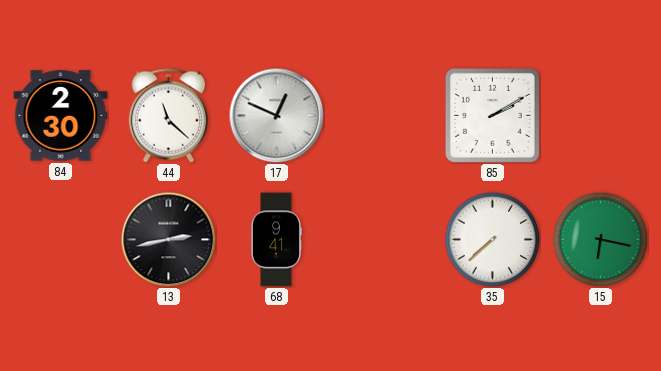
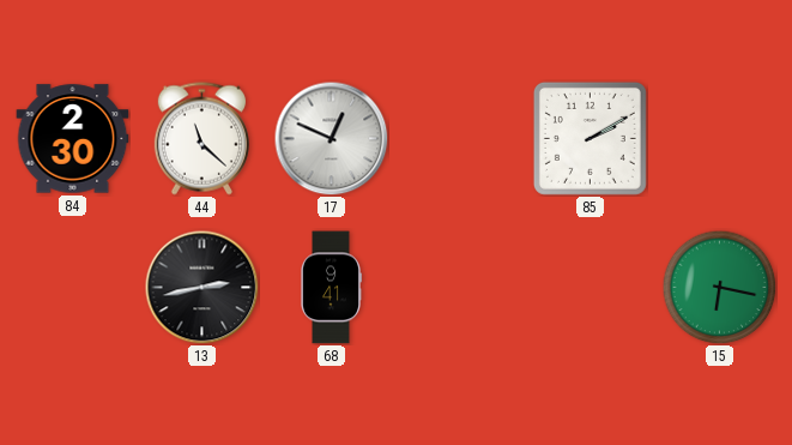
35: 7:38 -> none
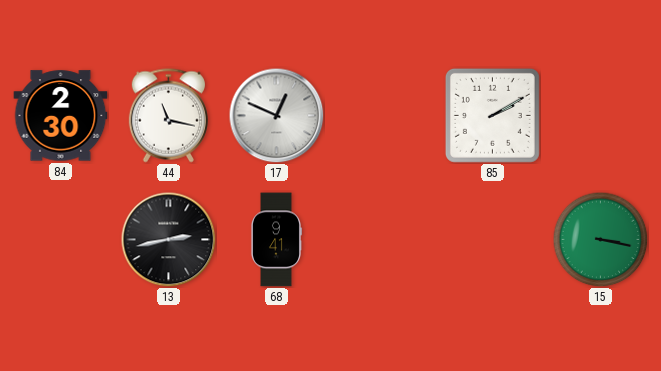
44: 11:22 -> 11:17
15: 6:17 -> 3:17
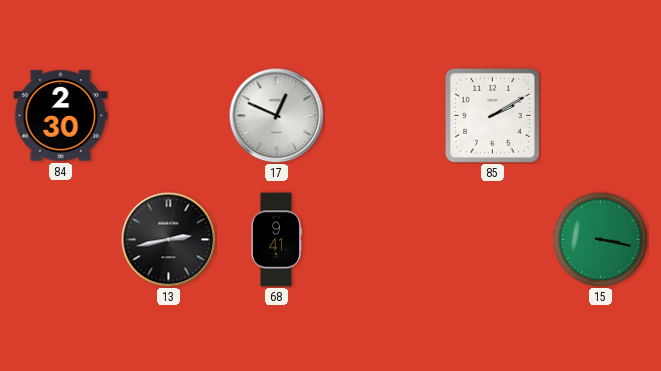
44: 11:17 -> none
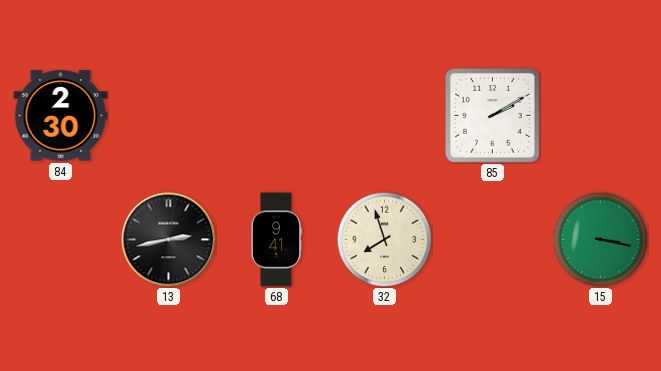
17: 12:49 -> none
32: none -> 7:57
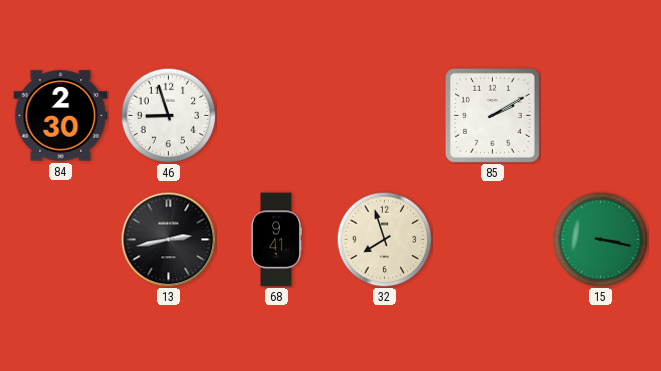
46: none -> 8:57
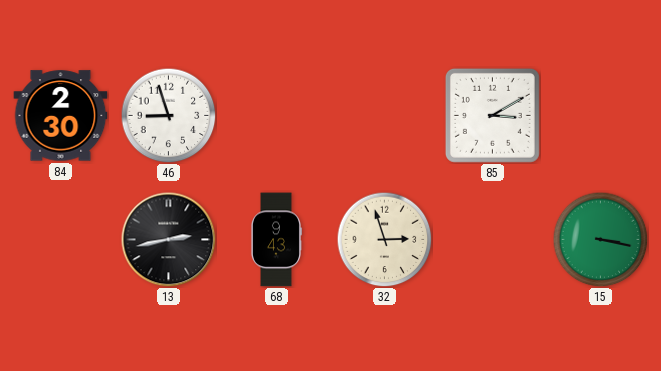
85: 2:10 -> 3:10
68: 9:41 -> 9:43
32: 7:57 -> 2:57
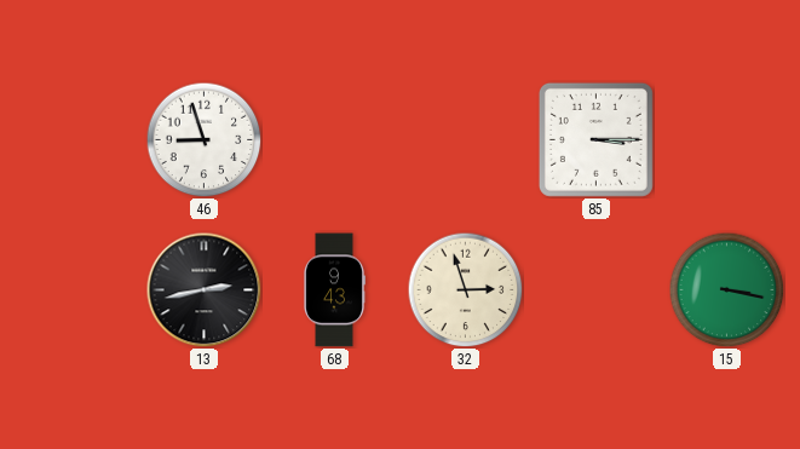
84: 2:30 -> none
85: 3:10 -> 3:15
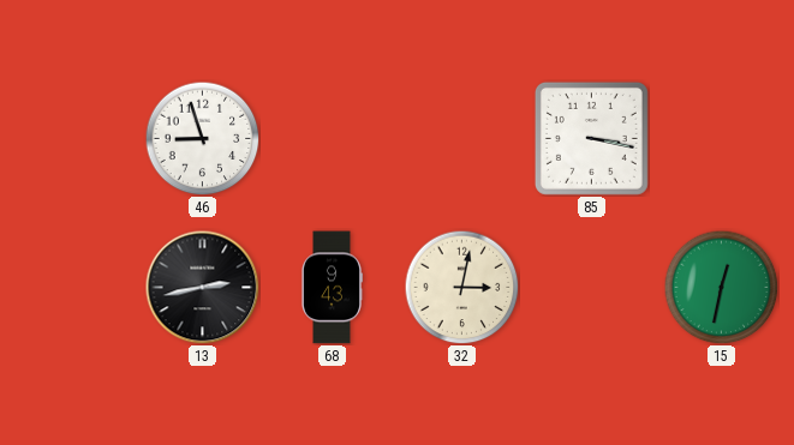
85: 3:15 -> 3:17
32: 2:57 -> 3:02
15: 3:17 -> 12:32
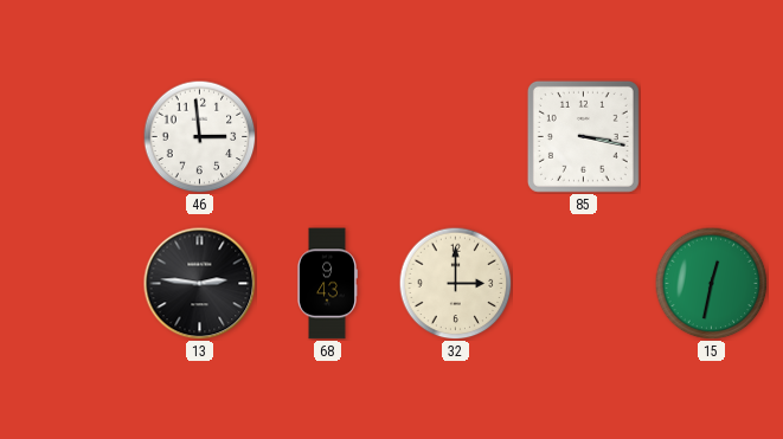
46: 8:57 -> 2:59
13: 2:43 -> 2:46
32: 3:02 -> 3:00
